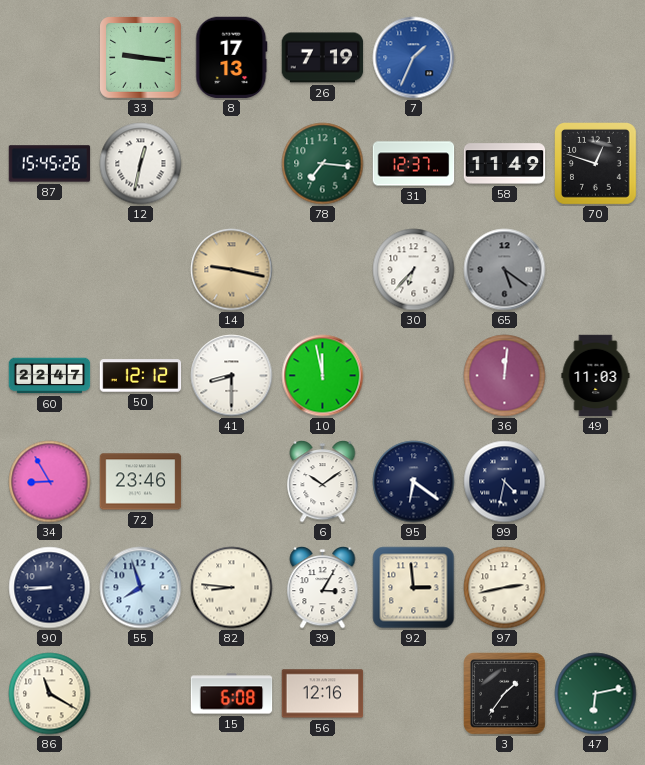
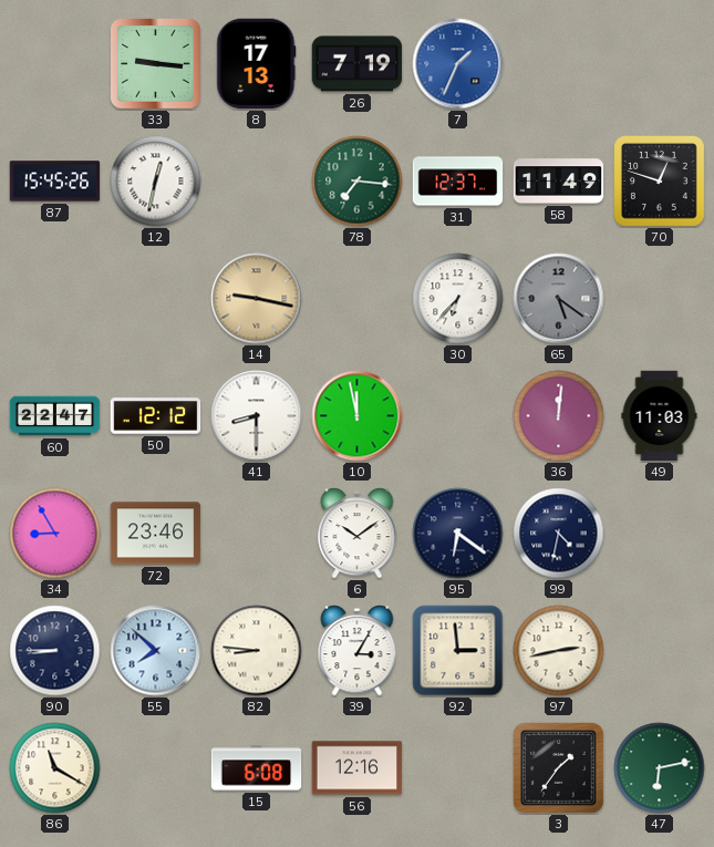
55: 7:57 -> 7:52
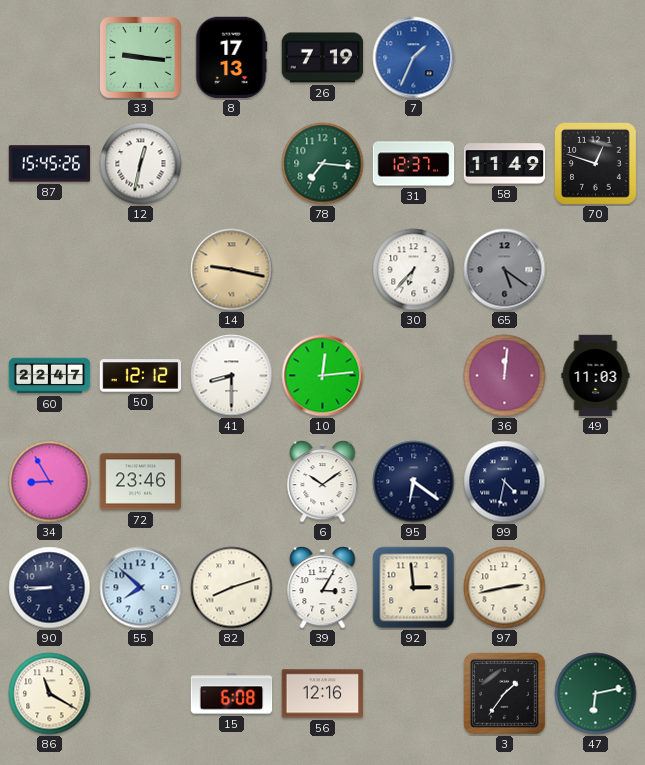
10: 11:58 -> 12:14
82: 8:46 -> 8:12
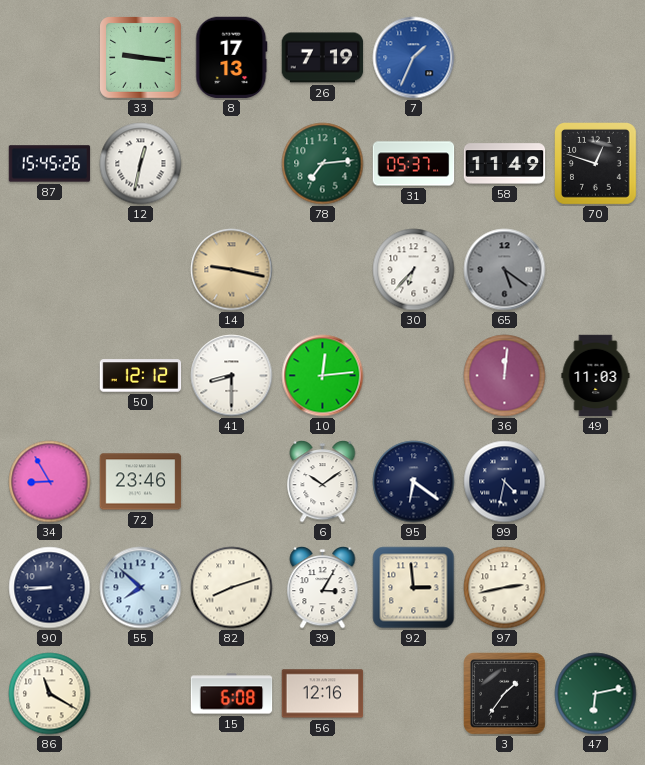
78: 7:16 -> 7:14
31: 12:37 -> 05:37
60: 22:47 -> none
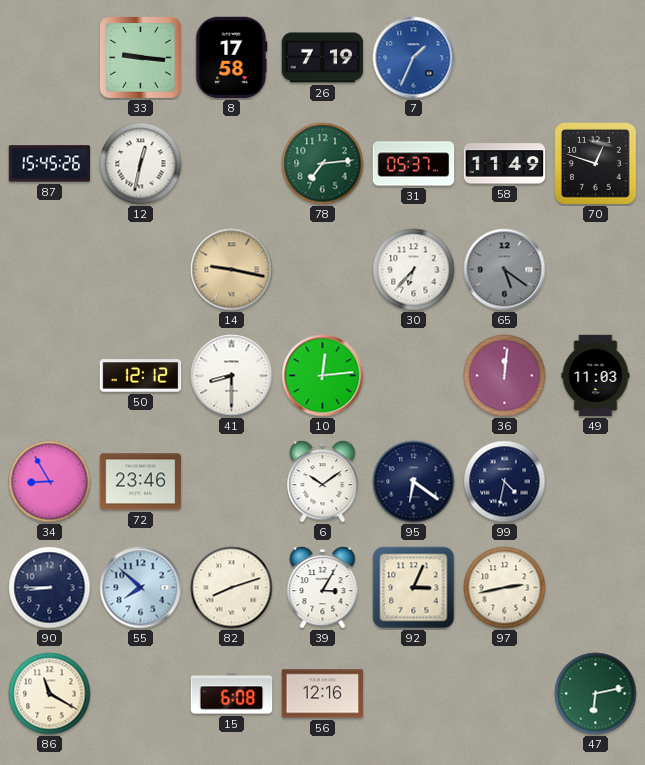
8: 17:13 -> 17:58
92: 2:59 -> 3:04
3: 1:36 -> none
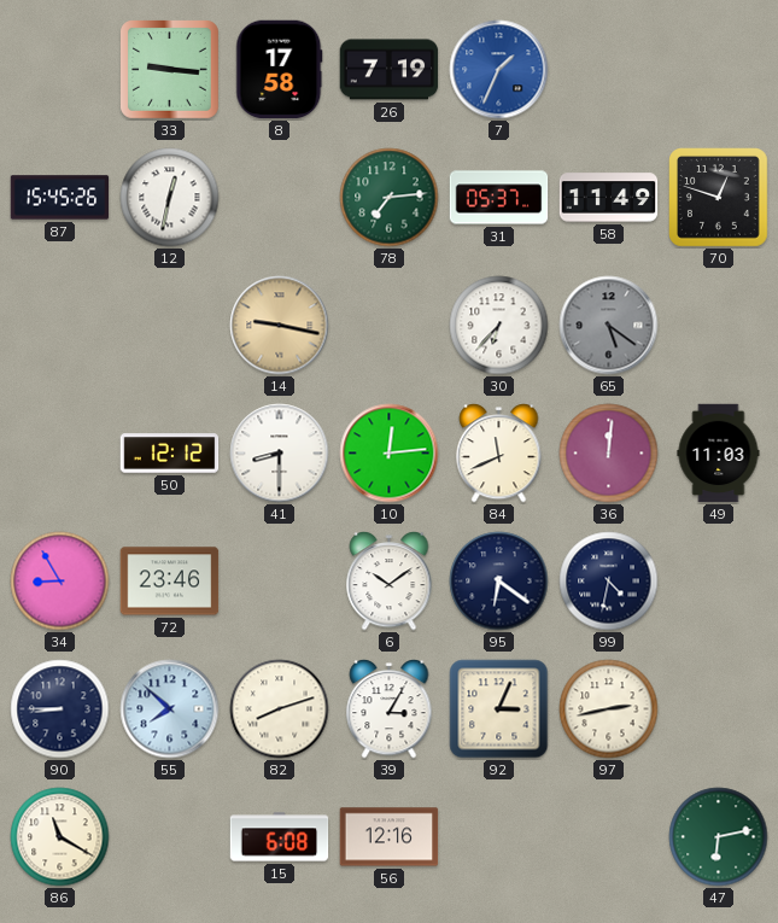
84: none -> 11:41
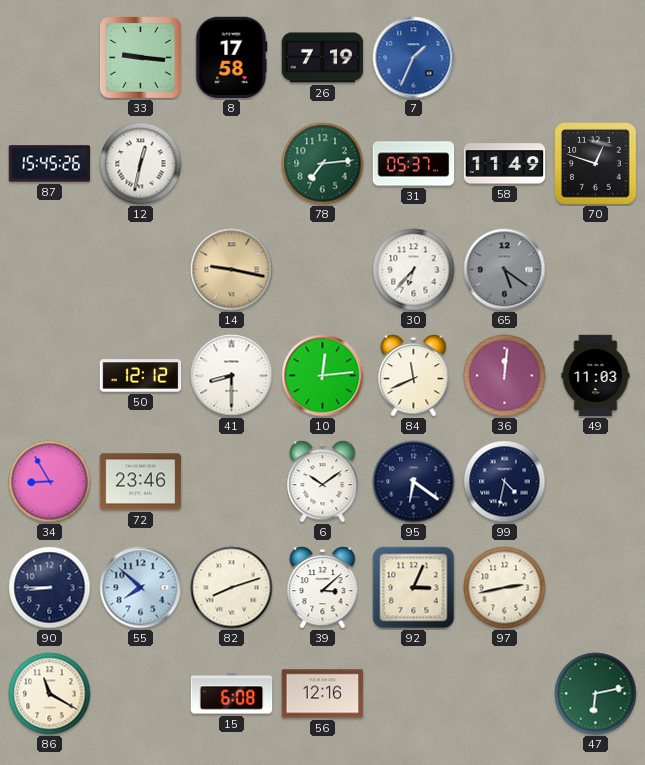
39: 3:05 -> 3:08
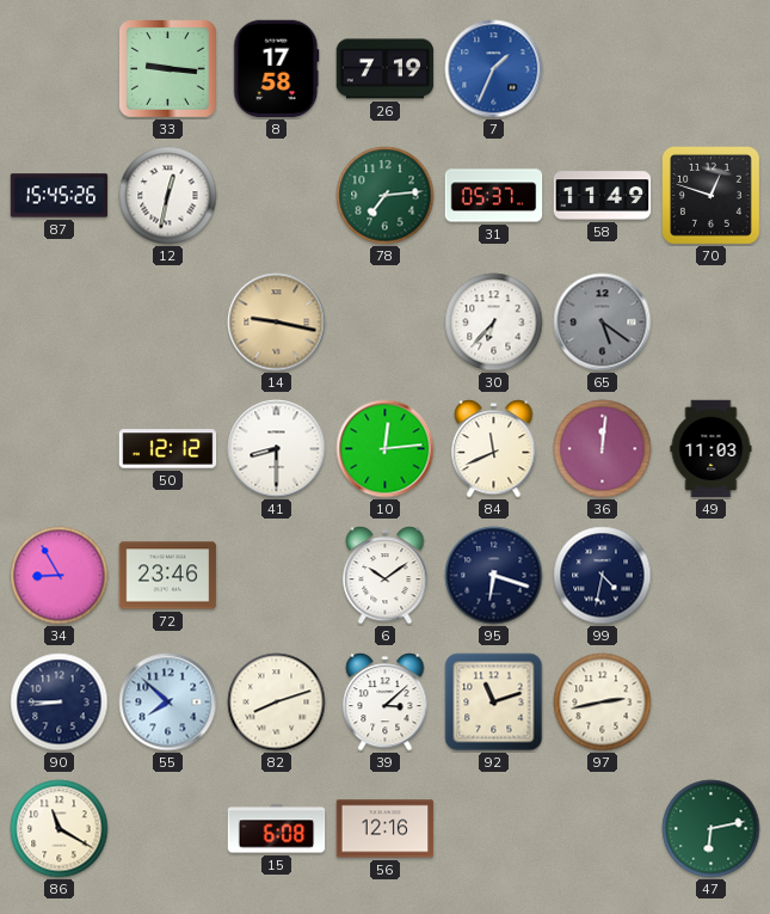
95: 6:21 -> 6:18
92: 3:04 -> 11:12
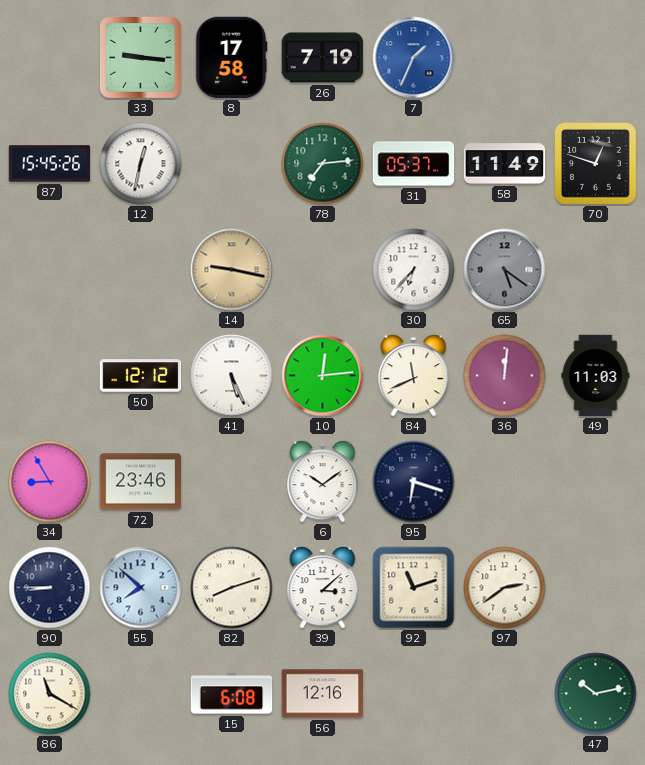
41: 8:30 -> 5:26
99: 4:32 -> none
97: 2:43 -> 2:39
47: 6:13 -> 10:13
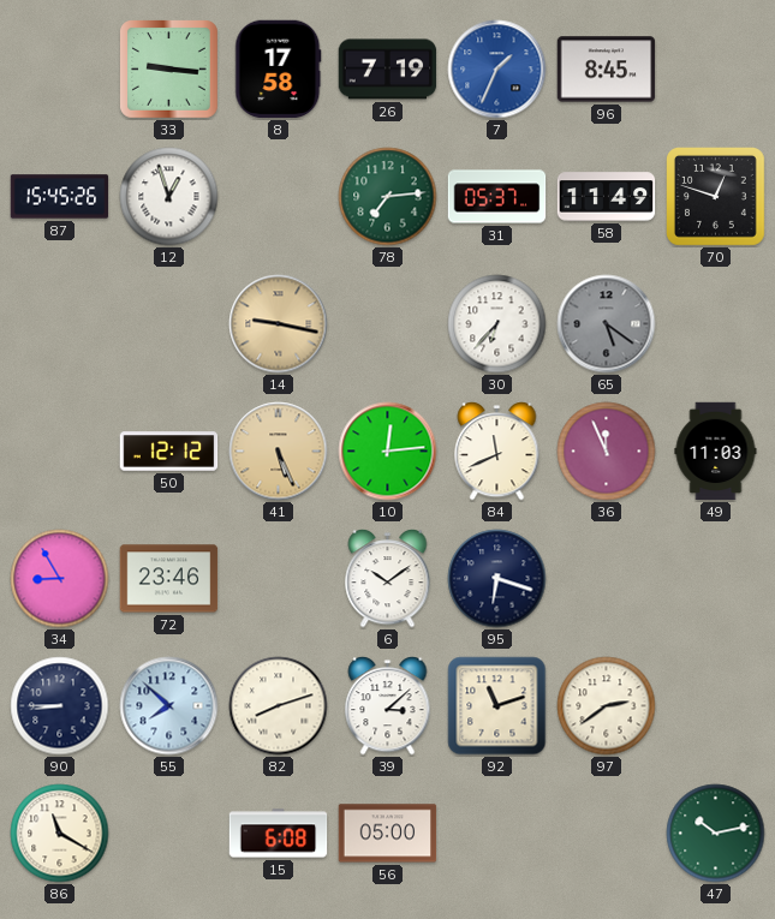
96: none -> 8:45
12: 12:32 -> 12:57
41 dial: white -> champagne
36: 12:01 -> 11:56
56: 12:16 -> 05:00
